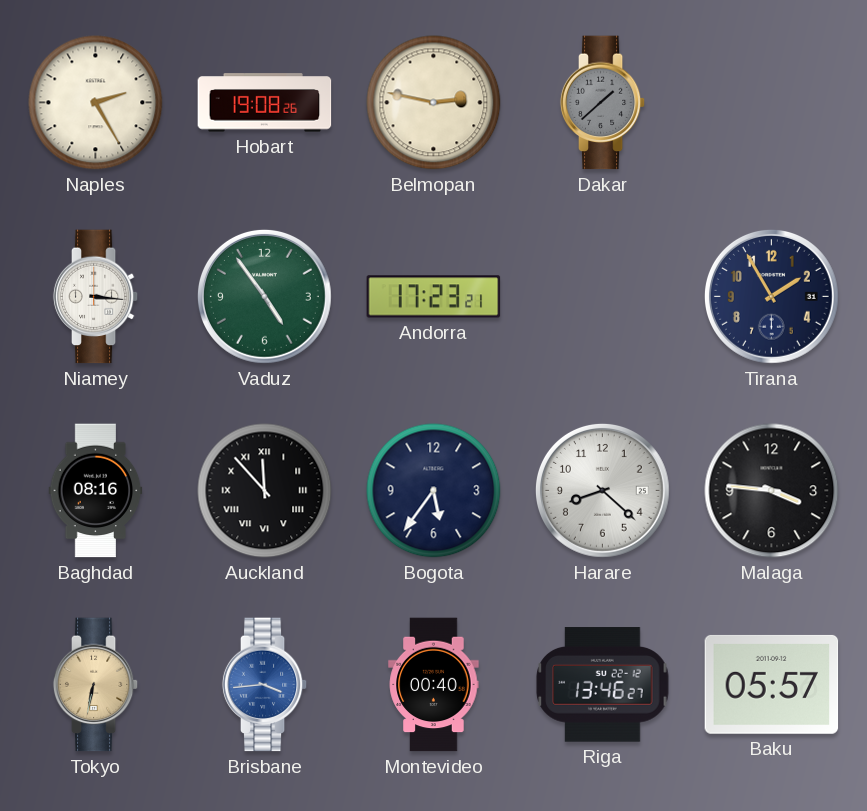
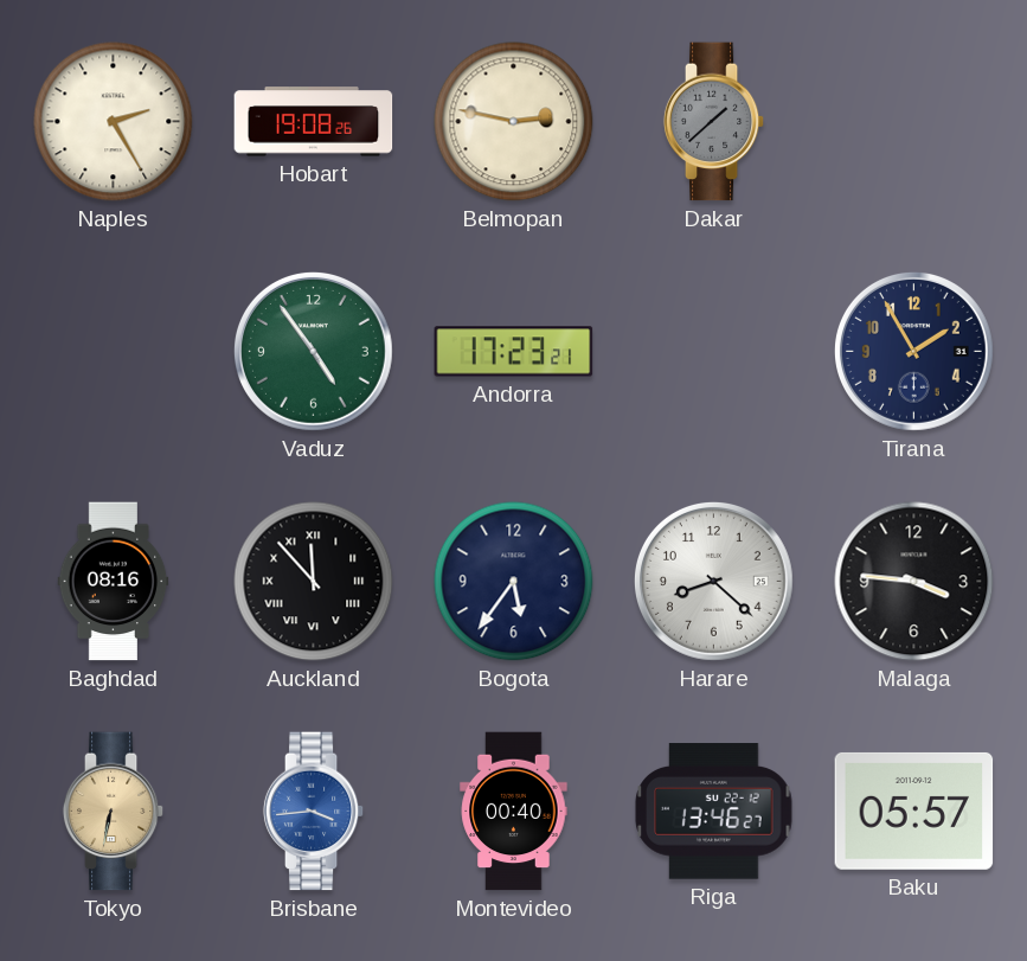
Niamey: 3:16 -> none
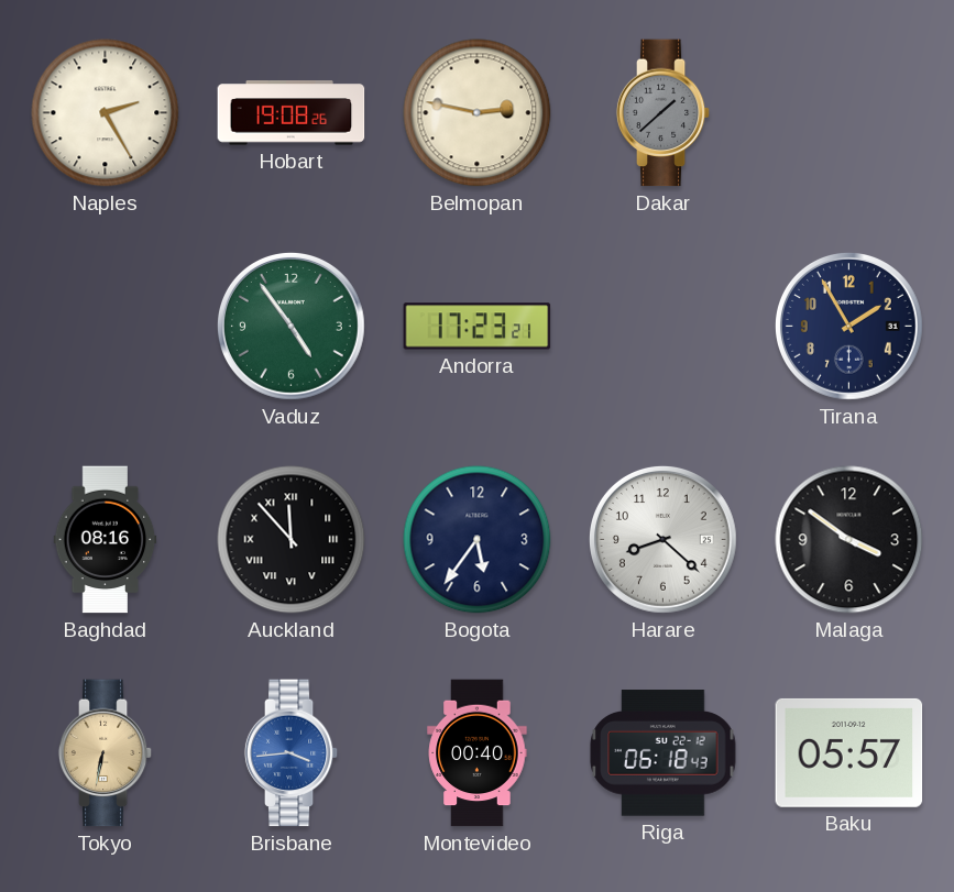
Malaga: 3:46 -> 3:51
Riga: 13:46 -> 06:18
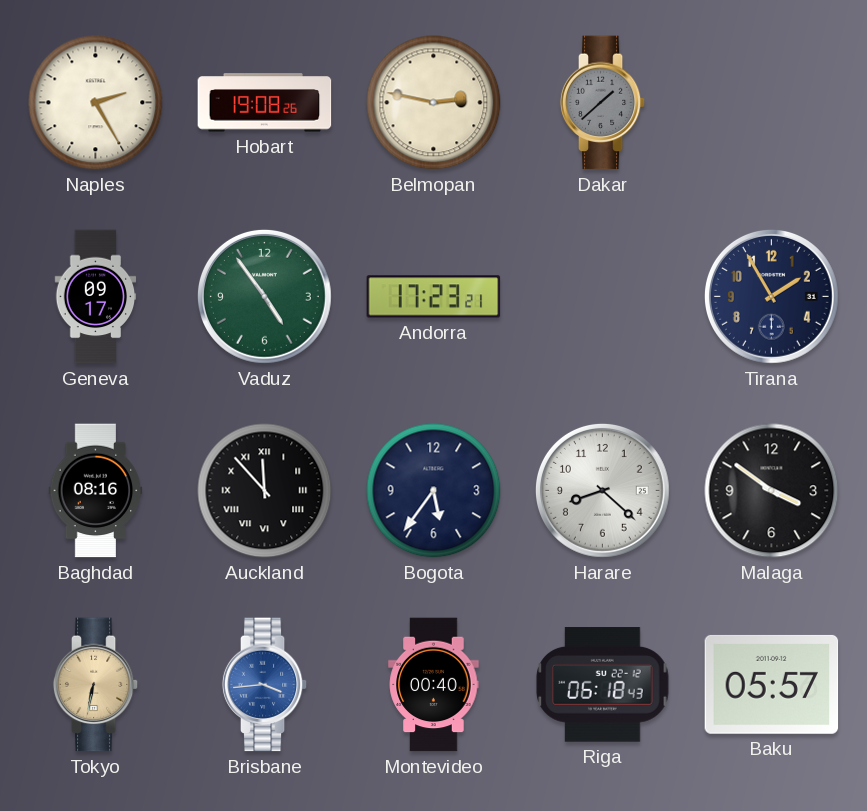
Geneva: none -> 09:17
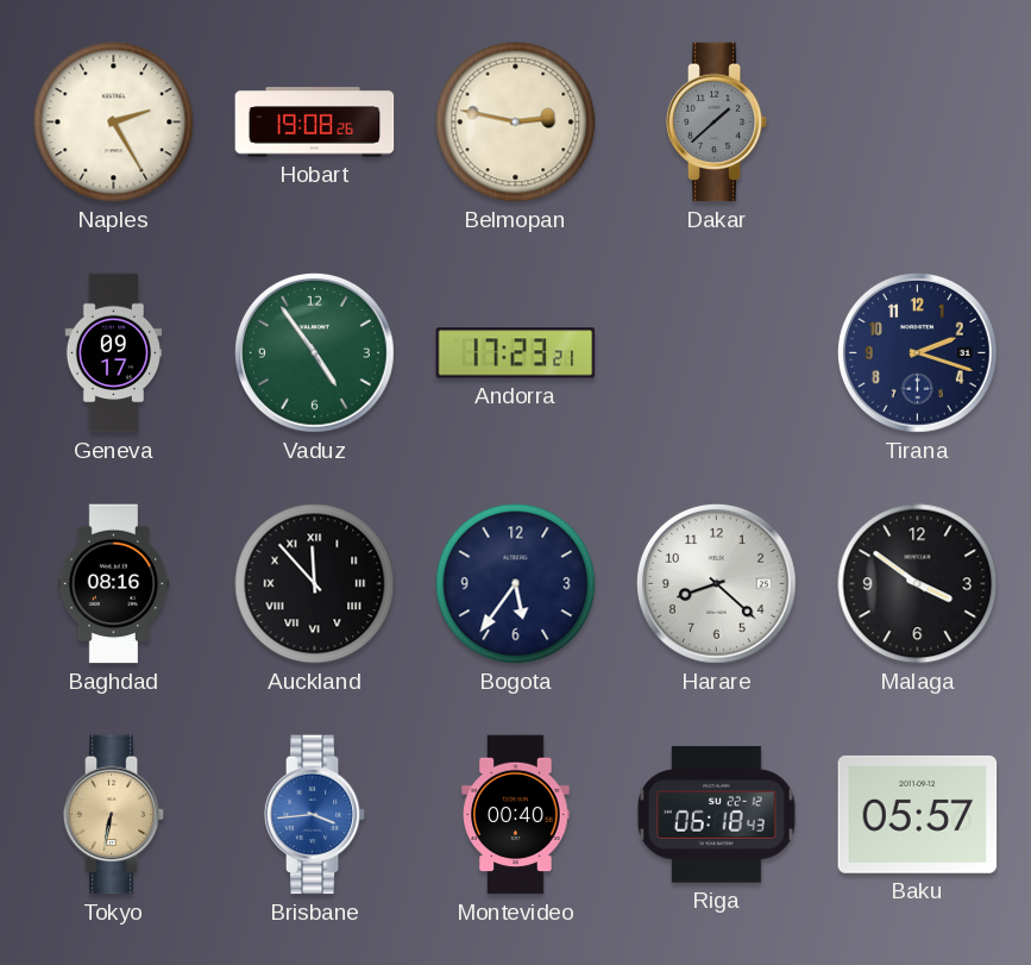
Tirana: 1:55 -> 2:18
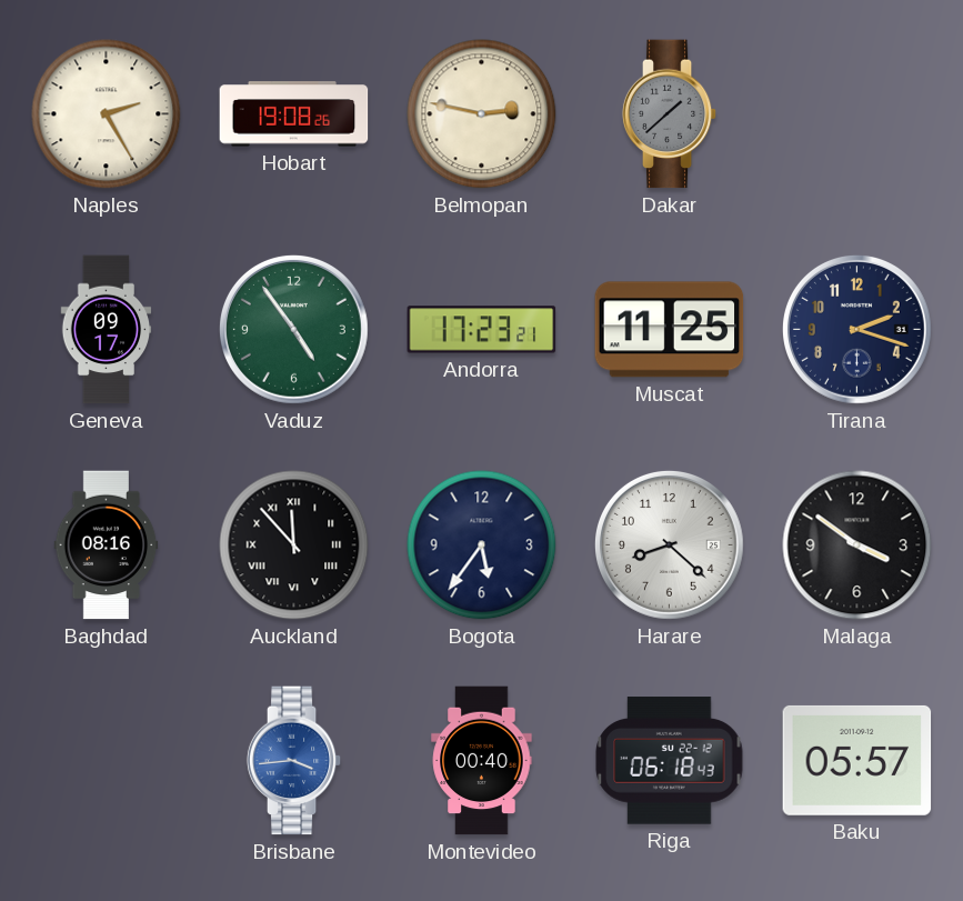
Muscat: none -> 11:25
Tokyo: 6:32 -> none
